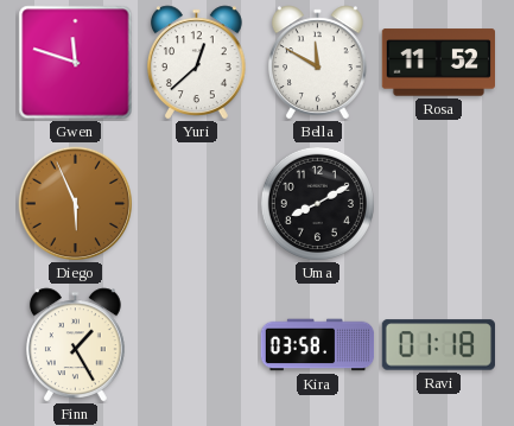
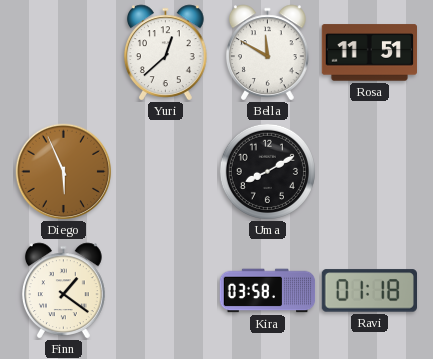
Gwen: 11:48 -> none
Rosa: 11:52 -> 11:51
Finn: 1:25 -> 1:21
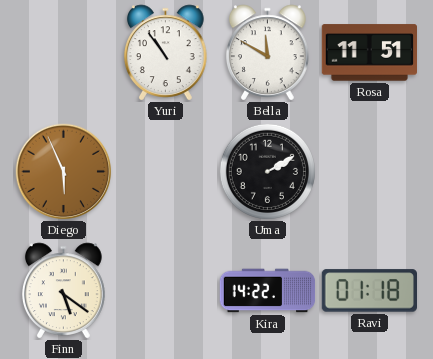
Yuri: 12:38 -> 10:54
Uma: 8:10 -> 2:10
Finn: 1:21 -> 5:21
Kira: 03:58 -> 14:22
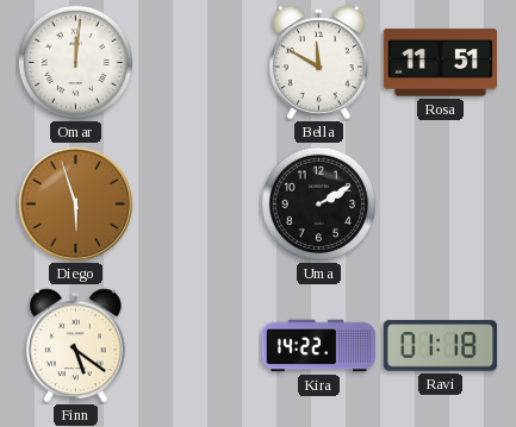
Omar: none -> 12:01
Yuri: 10:54 -> none
Diego: 5:56 -> 5:57
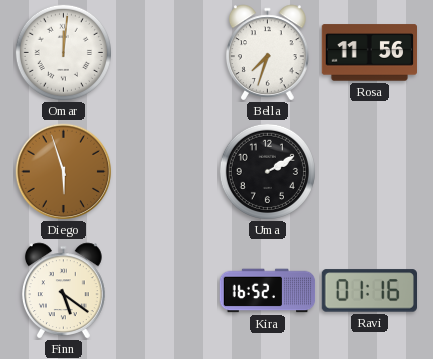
Bella: 11:50 -> 7:33
Rosa: 11:51 -> 11:56
Kira: 14:22 -> 16:52
Ravi: 01:18 -> 01:16
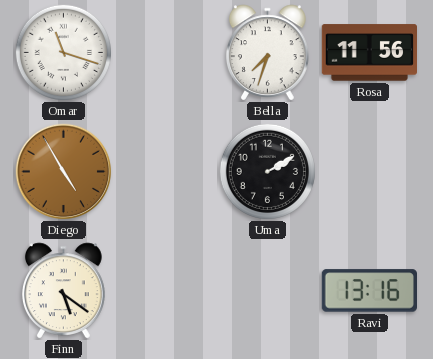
Omar: 12:01 -> 11:18
Diego: 5:57 -> 4:55
Kira: 16:52 -> none
Ravi: 01:16 -> 13:16
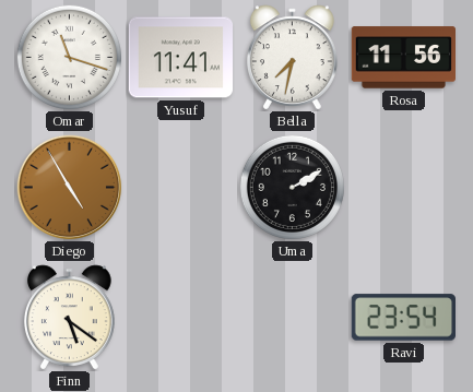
Yusuf: none -> 11:41
Bella: 7:33 -> 7:32
Ravi: 13:16 -> 23:54
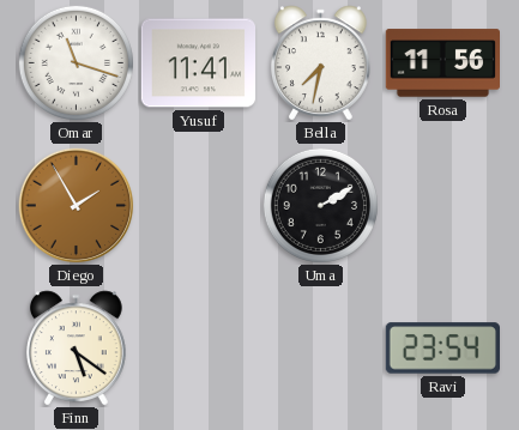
Diego: 4:55 -> 1:55
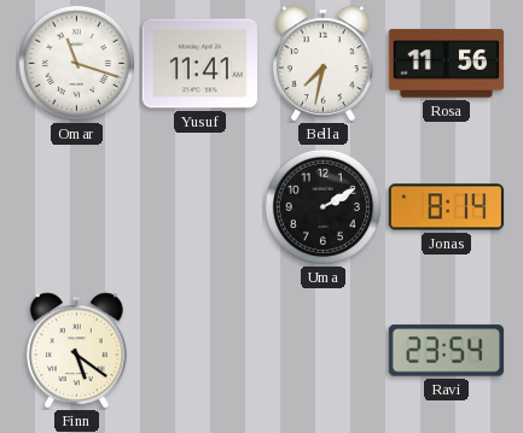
Diego: 1:55 -> none
Jonas: none -> 8:14
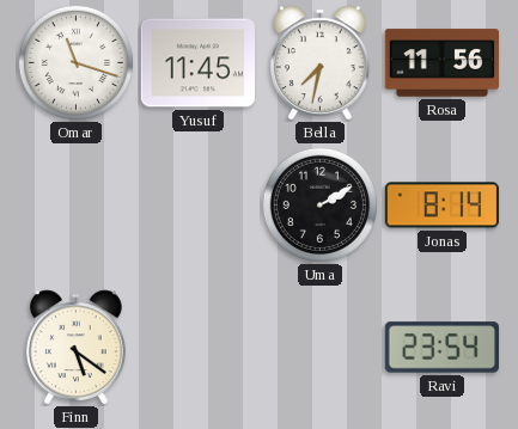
Yusuf: 11:41 -> 11:45
